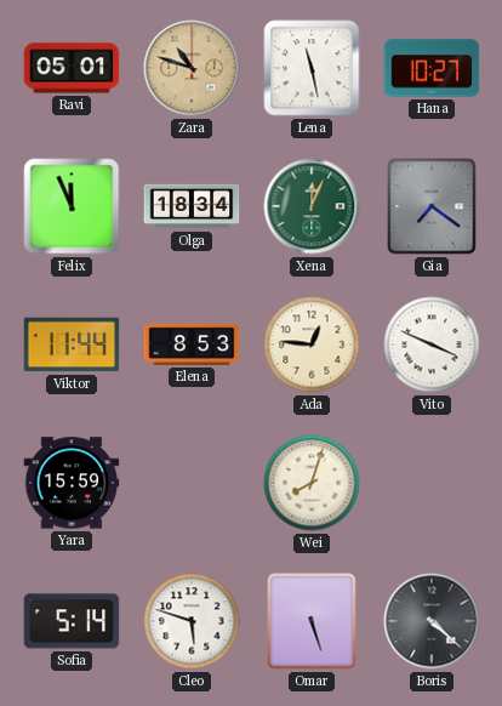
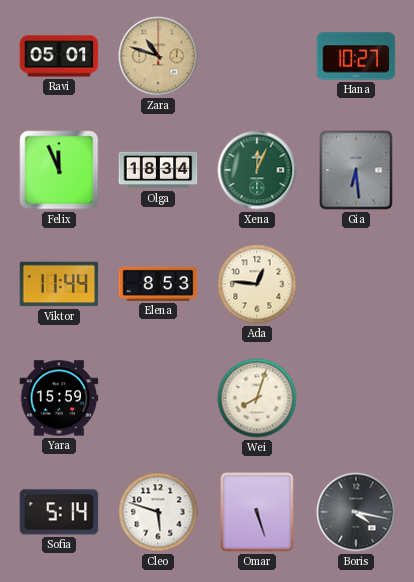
Lena: 11:28 -> none
Gia: 7:21 -> 6:29
Vito: 3:49 -> none
Boris: 4:22 -> 4:17
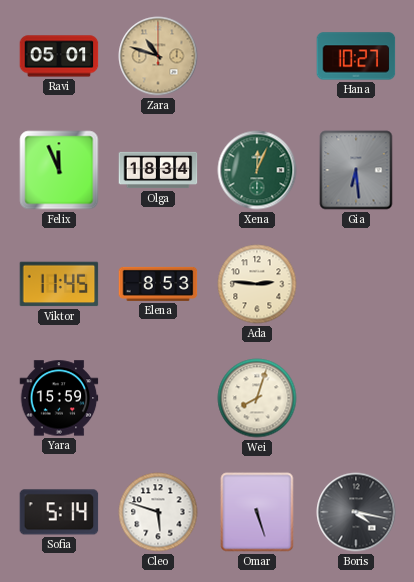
Viktor: 11:44 -> 11:45
Ada: 12:46 -> 2:46
